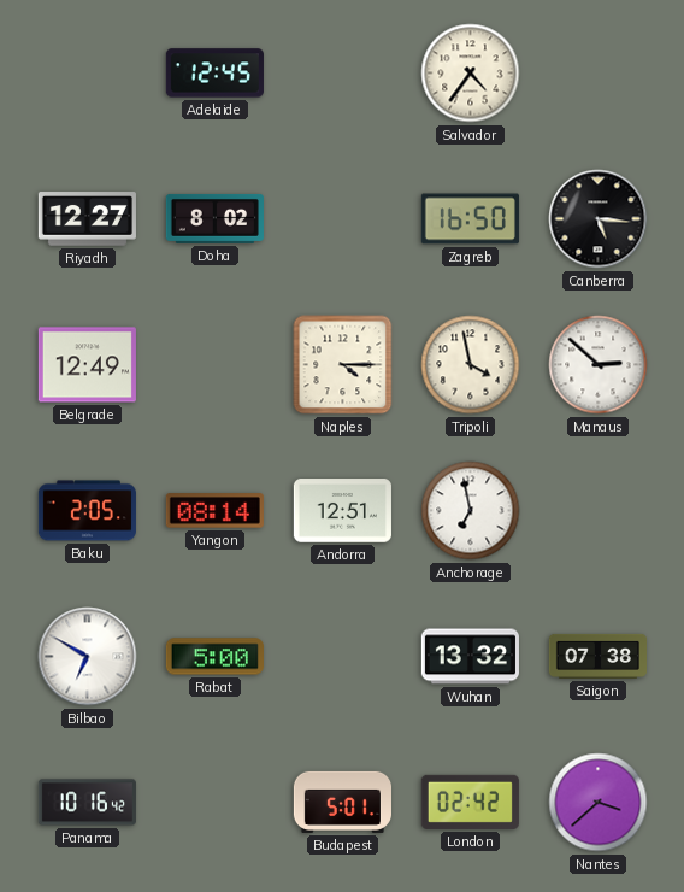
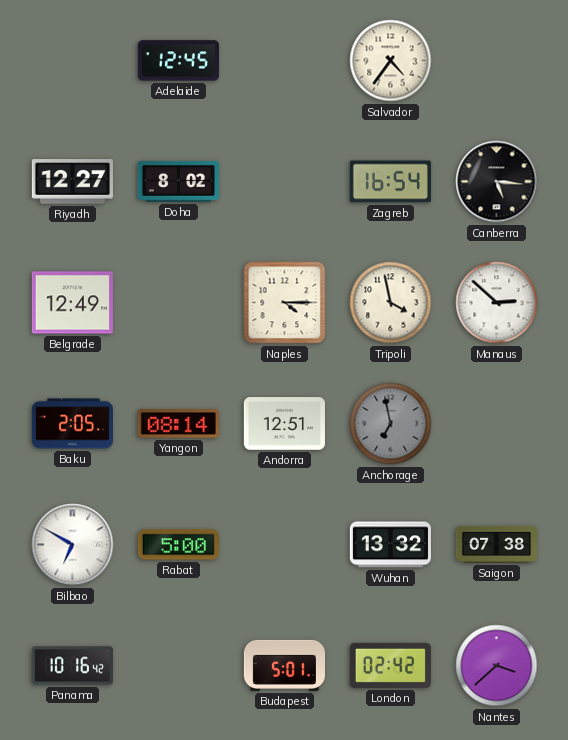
Zagreb: 16:50 -> 16:54
Anchorage dial: white -> grey
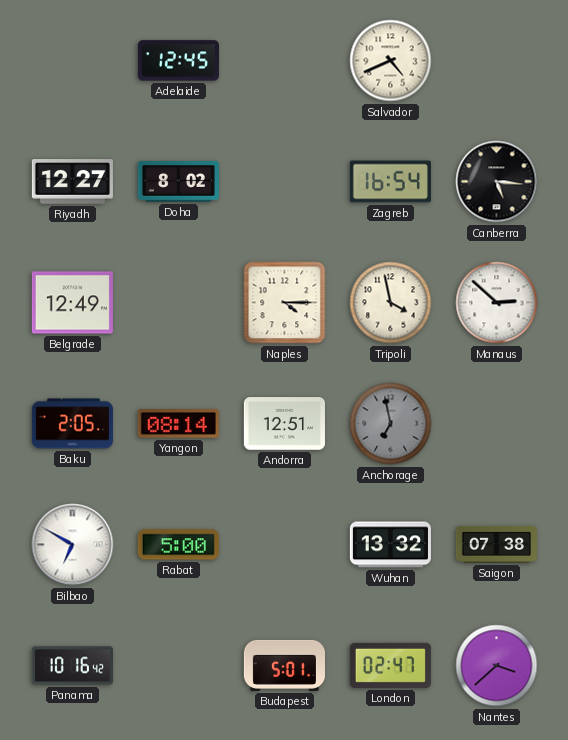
Salvador: 4:36 -> 4:41
London: 02:42 -> 02:47
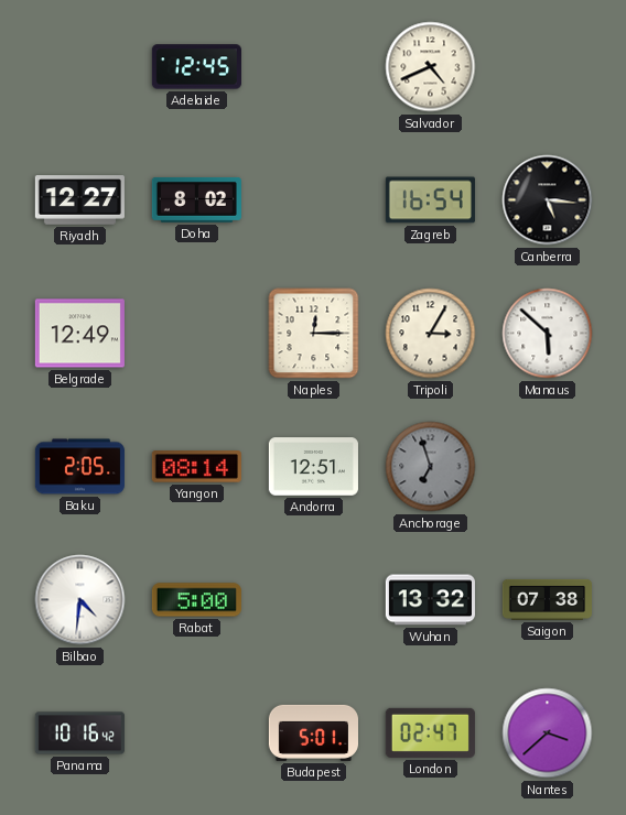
Naples: 4:15 -> 12:15
Tripoli: 3:58 -> 3:05
Manaus: 2:52 -> 5:52
Anchorage: 6:58 -> 6:57
Bilbao: 6:50 -> 4:31
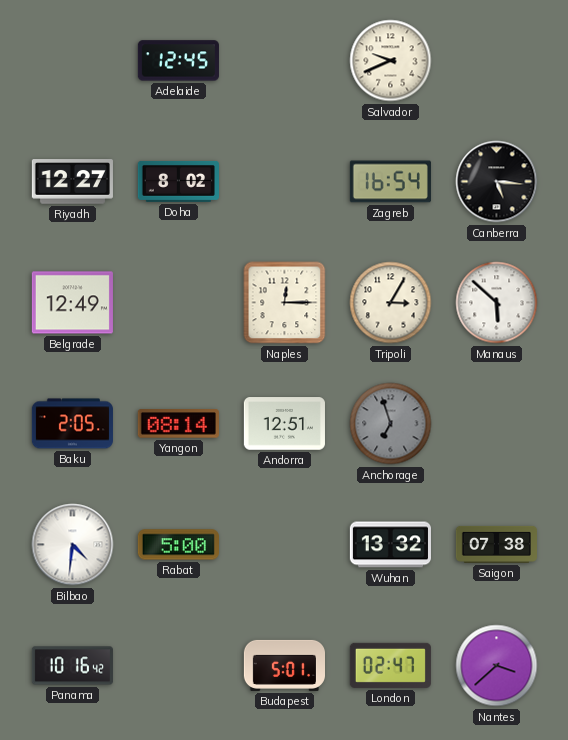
Salvador: 4:41 -> 9:41
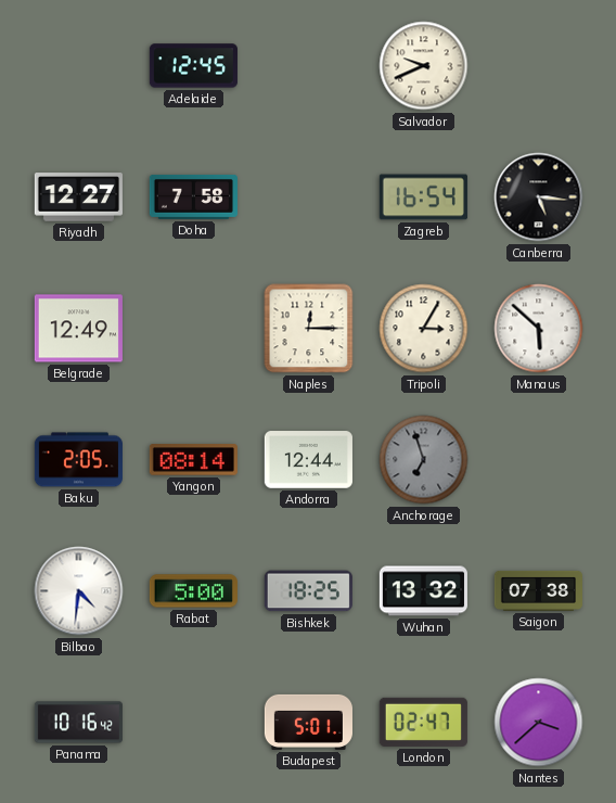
Doha: 8:02 -> 7:58
Andorra: 12:51 -> 12:44
Bishkek: none -> 18:25
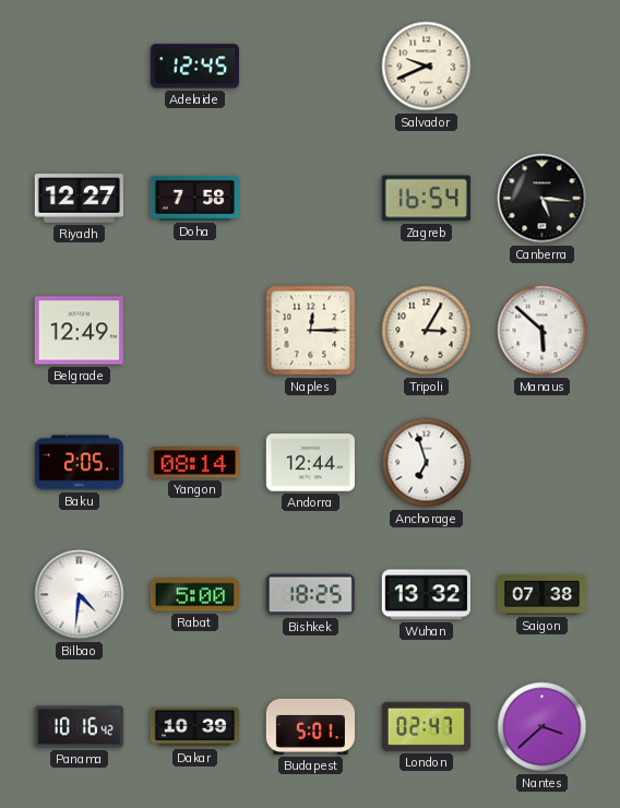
Anchorage dial: grey -> white
Dakar: none -> 10:39
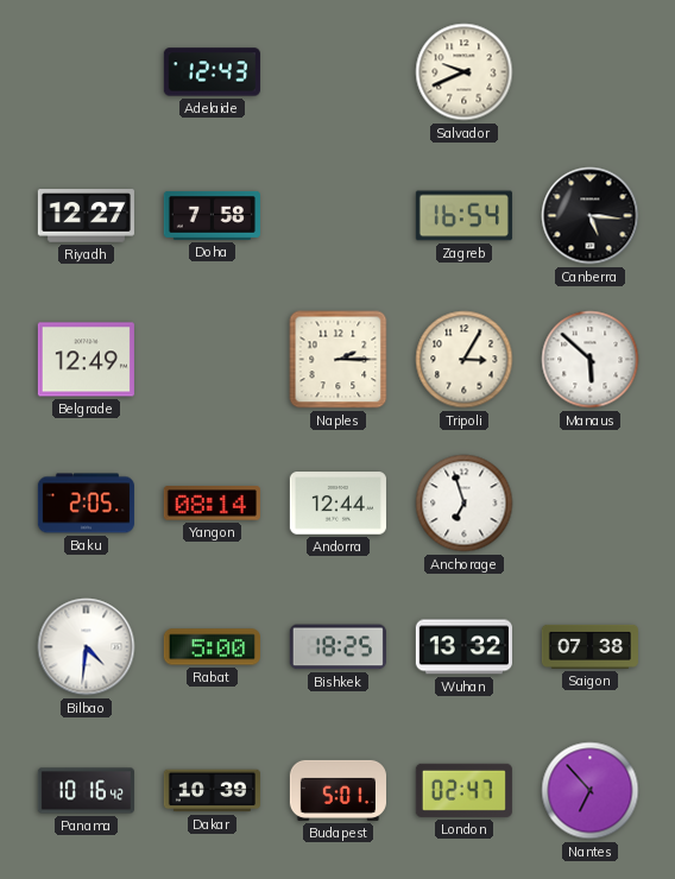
Adelaide: 12:45 -> 12:43
Naples: 12:15 -> 2:15
Nantes: 3:38 -> 6:53
